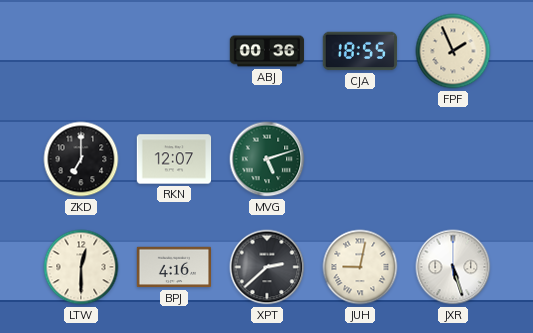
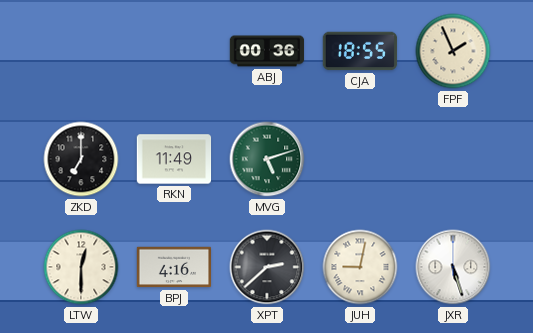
RKN: 12:07 -> 11:49
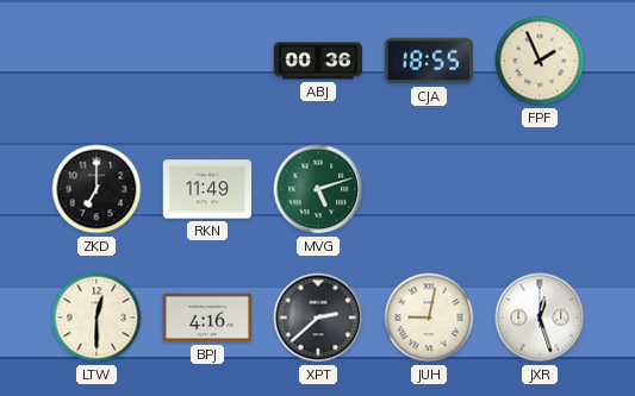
JXR: 5:27 -> 12:27
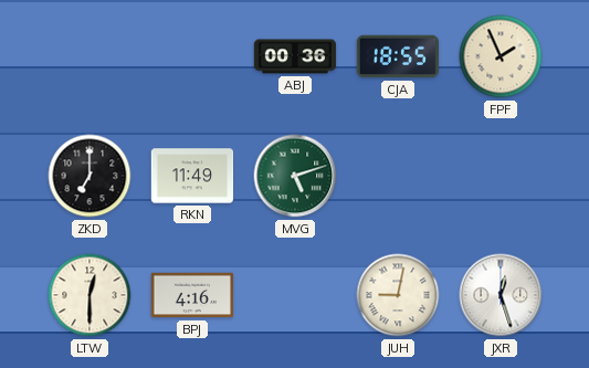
XPT: 2:38 -> none
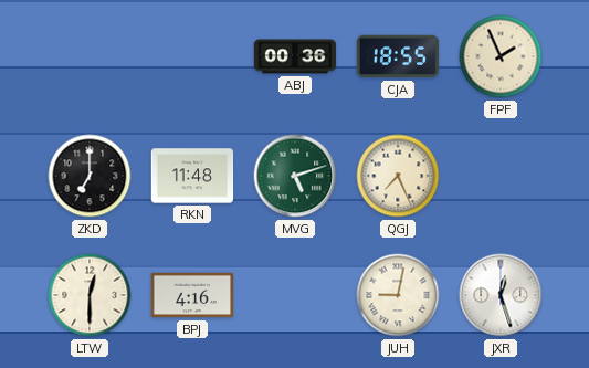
RKN: 11:49 -> 11:48
QGJ: none -> 7:26
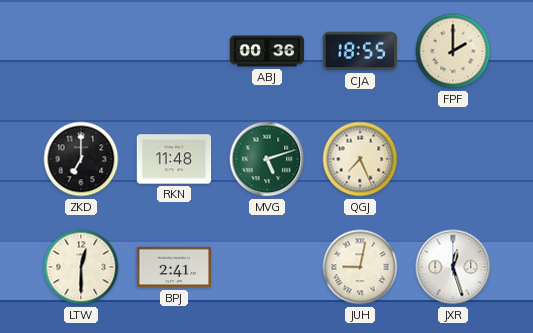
FPF: 1:56 -> 2:00
BPJ: 4:16 -> 2:41
